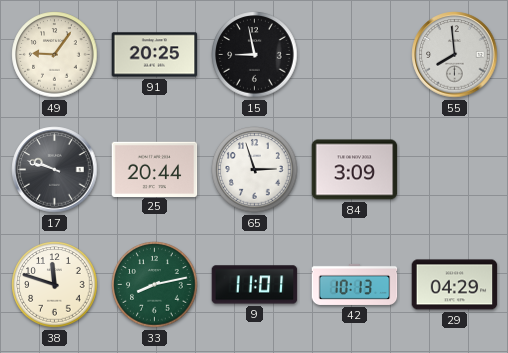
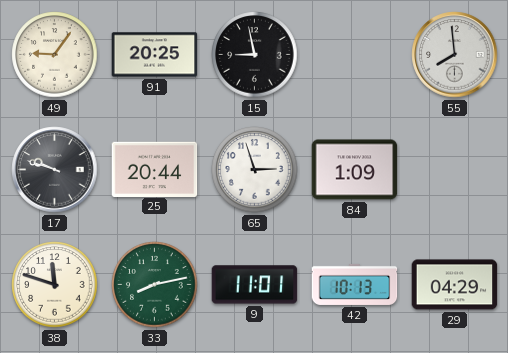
84: 3:09 -> 1:09
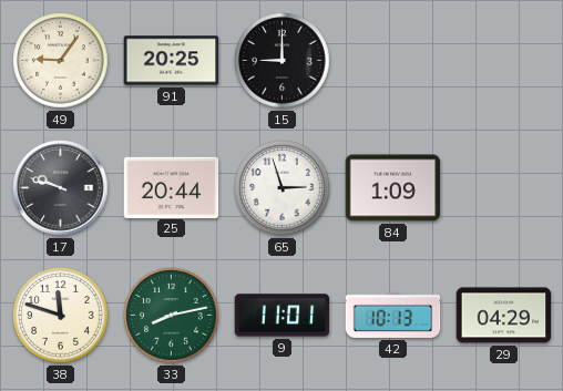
15: 8:58 -> 9:00
55: 7:59 -> none
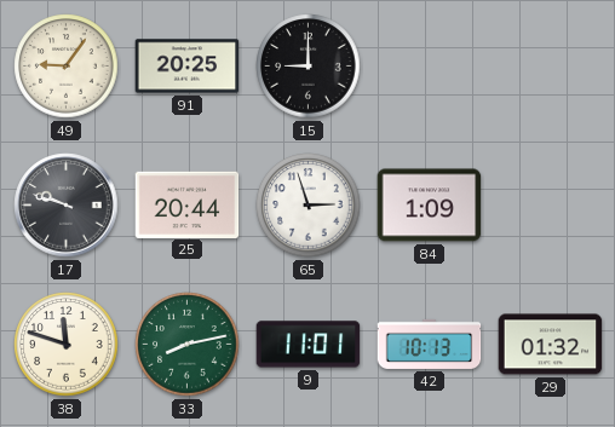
29: 04:29 -> 01:32
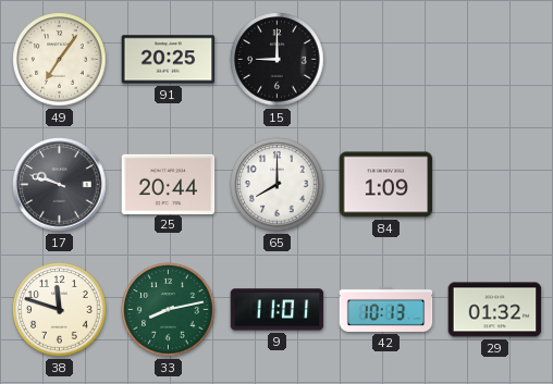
49: 9:06 -> 7:06
65: 2:57 -> 8:00
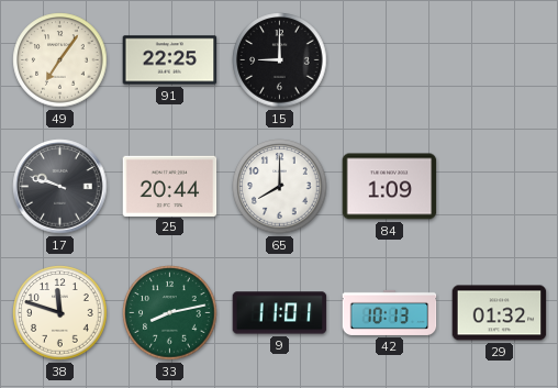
91: 20:25 -> 22:25
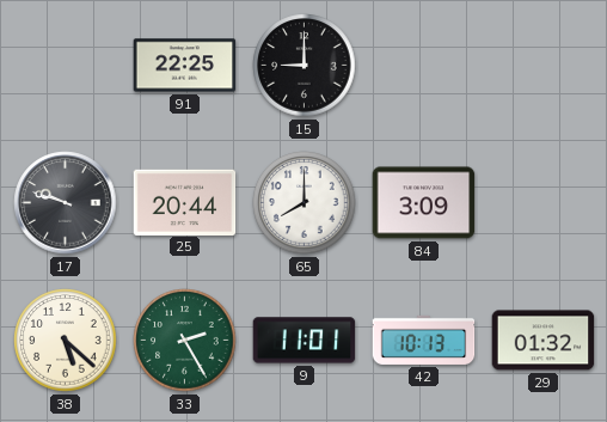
49: 7:06 -> none
84: 1:09 -> 3:09
38: 11:48 -> 5:22
33: 8:13 -> 2:25
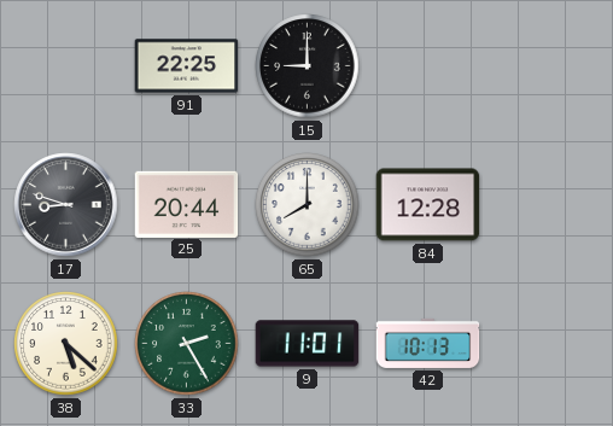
17: 9:48 -> 8:48
84: 3:09 -> 12:28
29: 01:32 -> none
